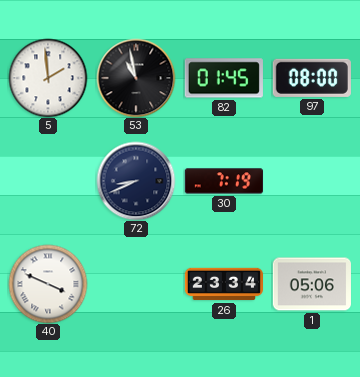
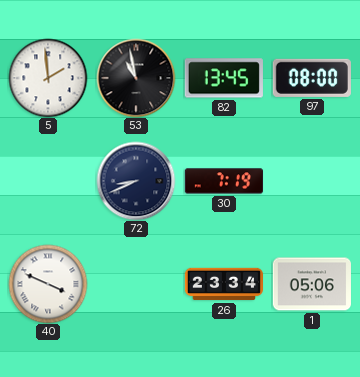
82: 01:45 -> 13:45
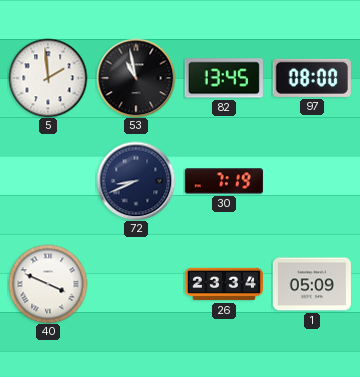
1: 05:06 -> 05:09
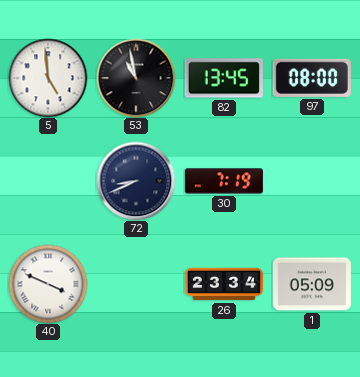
5: 1:59 -> 4:59
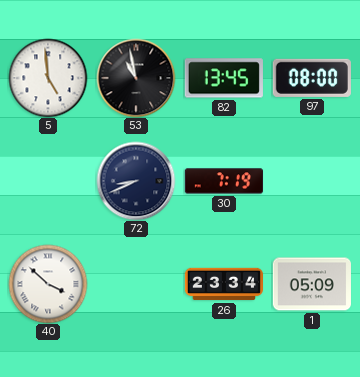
40: 3:49 -> 3:52
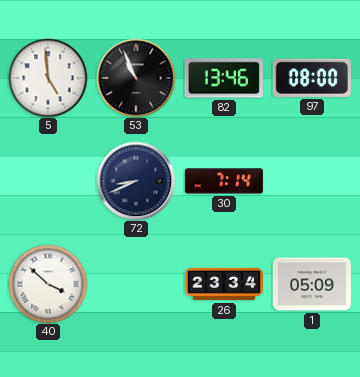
53: 10:58 -> 10:56
82: 13:45 -> 13:46
30: 7:19 -> 7:14
